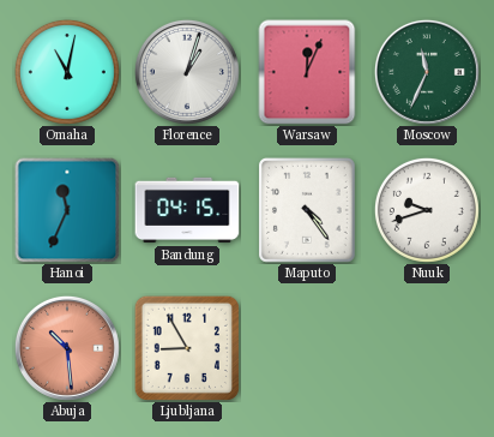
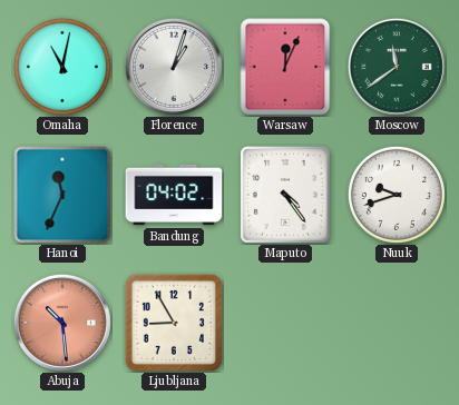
Moscow: 11:34 -> 11:39
Bandung: 04:15 -> 04:02
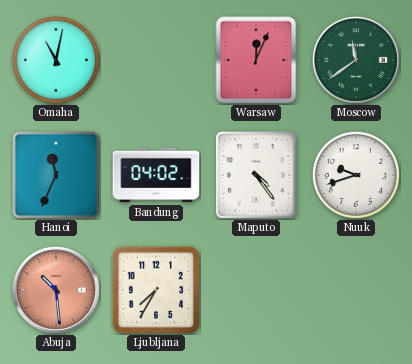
Florence: 1:03 -> none
Ljubljana: 8:55 -> 7:35
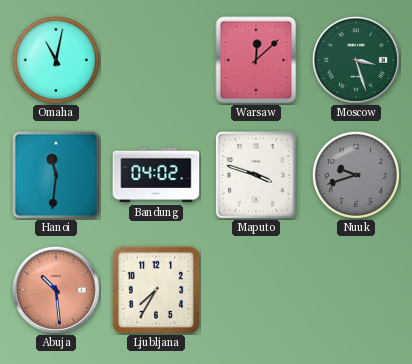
Warsaw: 12:04 -> 12:08
Moscow: 11:39 -> 3:27
Hanoi: 11:34 -> 11:31
Maputo: 4:24 -> 3:48
Nuuk dial: white -> grey
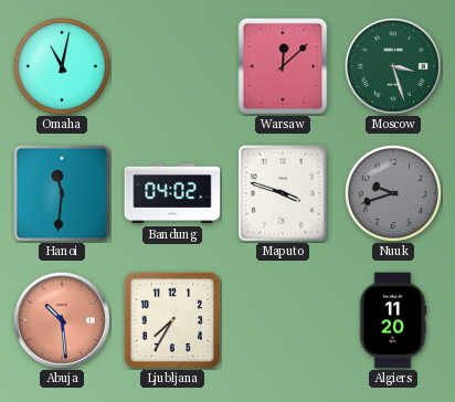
Algiers: none -> 11:20
